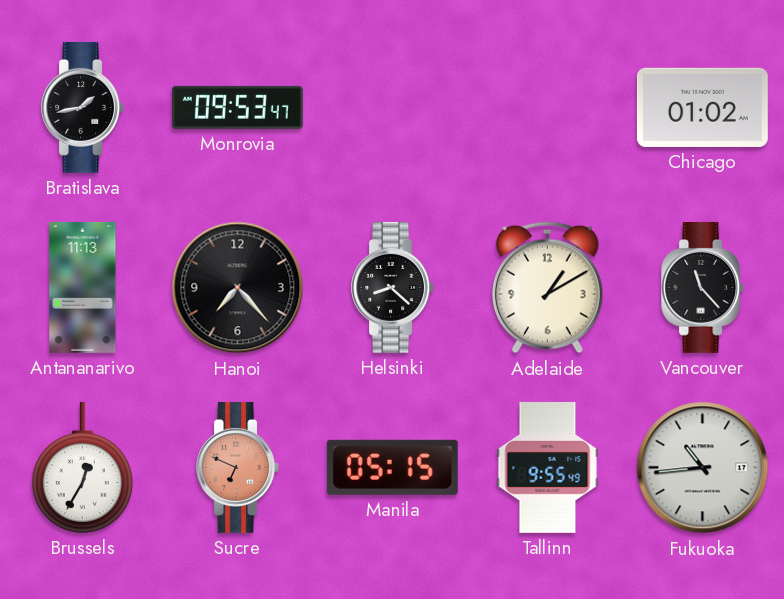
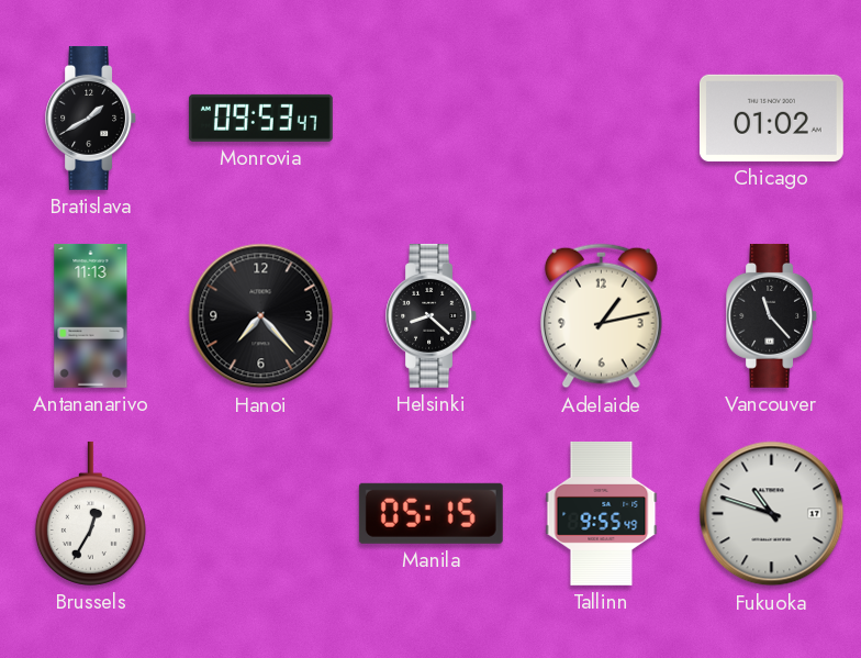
Bratislava: 1:43 -> 1:40
Adelaide: 1:10 -> 1:13
Sucre: 6:49 -> none
Fukuoka: 10:44 -> 10:48
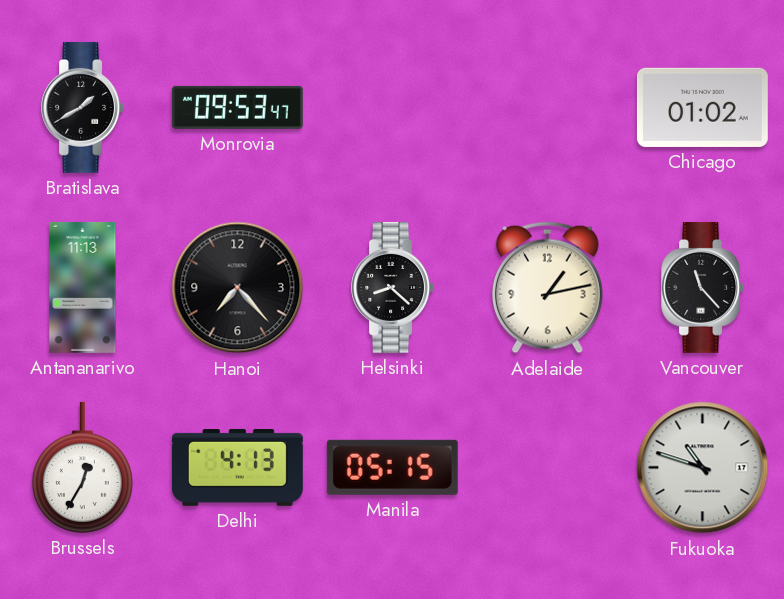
Delhi: none -> 4:13
Tallinn: 9:55 -> none
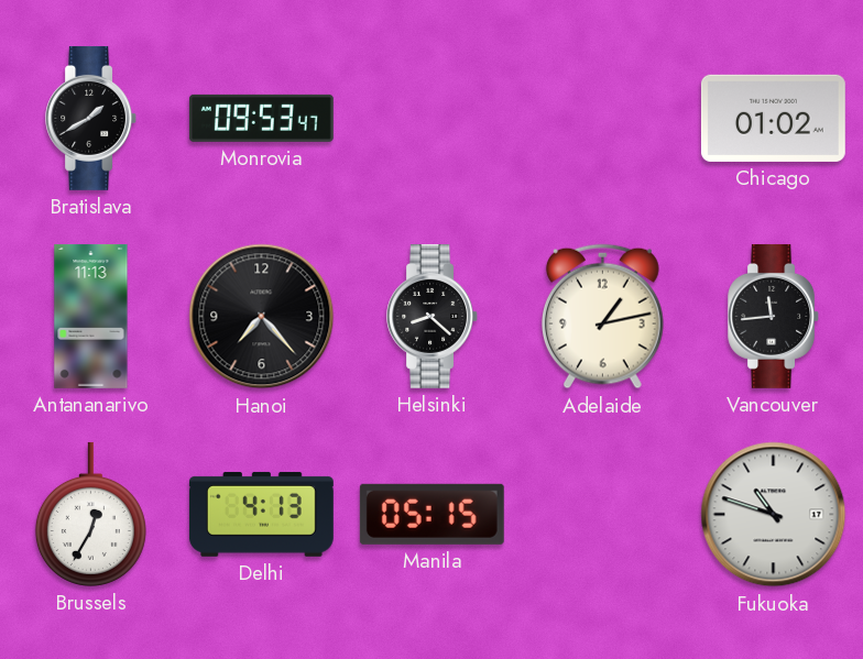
Vancouver: 11:23 -> 11:44
